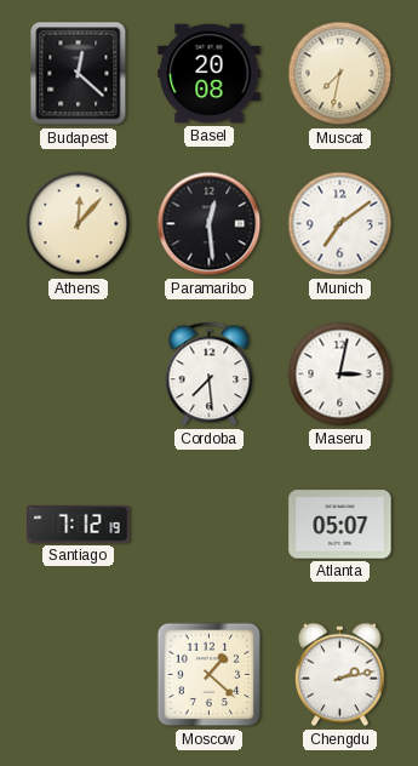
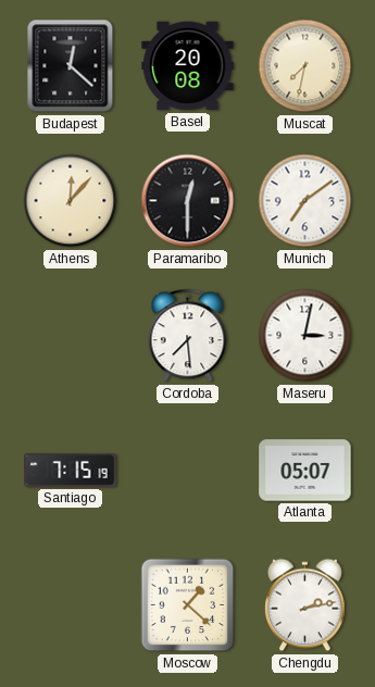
Paramaribo: 12:29 -> 12:30
Santiago: 7:12 -> 7:15
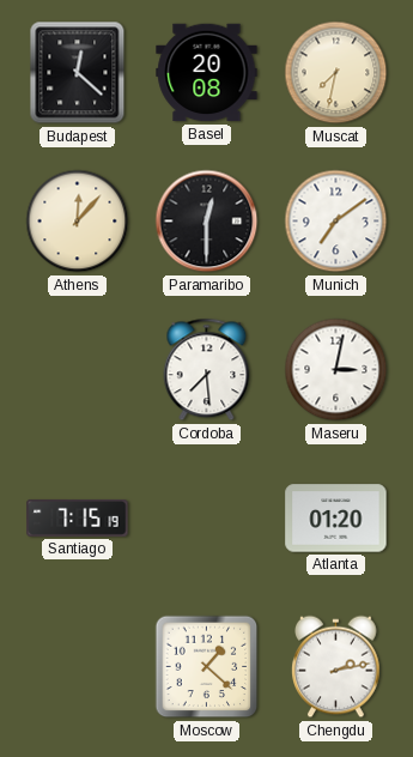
Atlanta: 05:07 -> 01:20
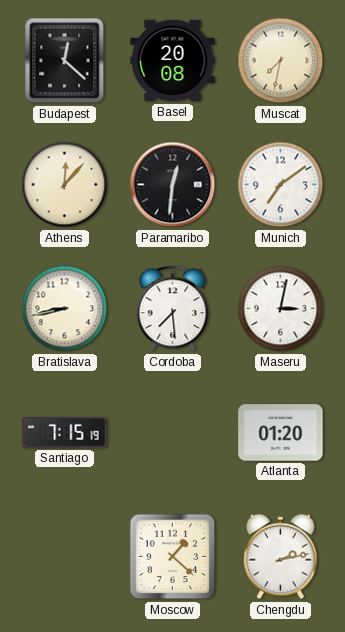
Paramaribo: 12:30 -> 12:31
Bratislava: none -> 8:43
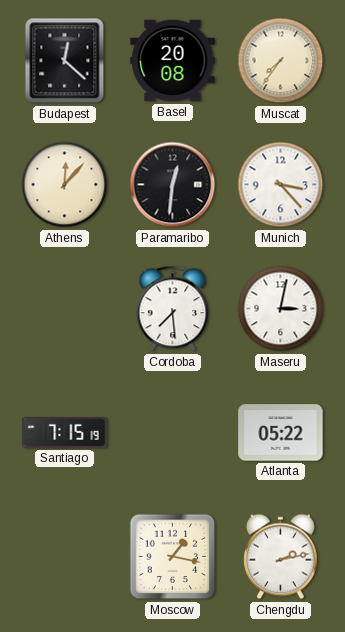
Muscat: 7:32 -> 7:36
Munich: 7:09 -> 3:23
Bratislava: 8:43 -> none
Atlanta: 01:20 -> 05:22
Moscow: 1:22 -> 1:17
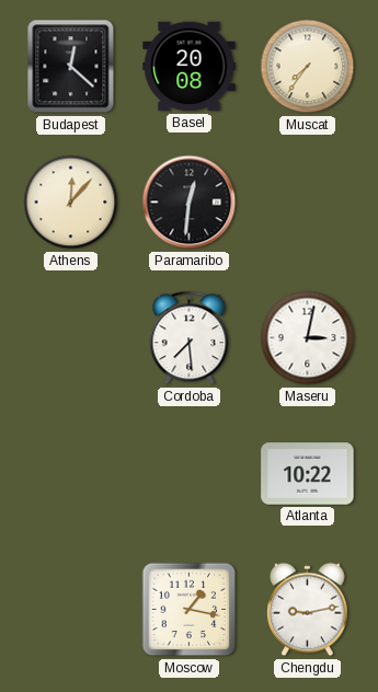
Munich: 3:23 -> none
Santiago: 7:15 -> none
Atlanta: 05:22 -> 10:22
Chengdu: 2:13 -> 9:13
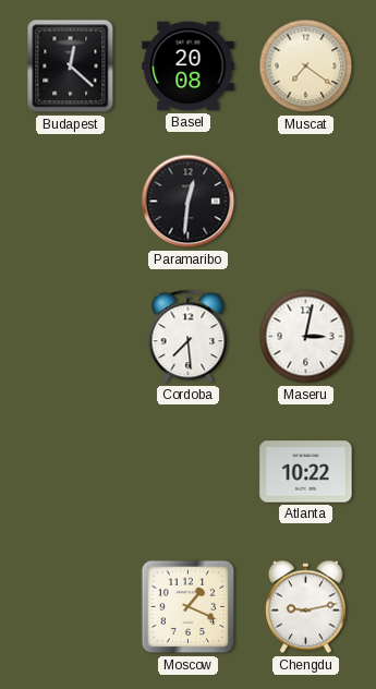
Muscat: 7:36 -> 7:21
Athens: 12:07 -> none
Moscow: 1:17 -> 1:19
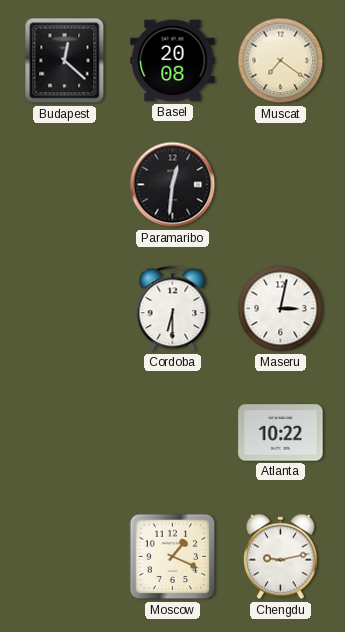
Cordoba: 7:29 -> 6:30
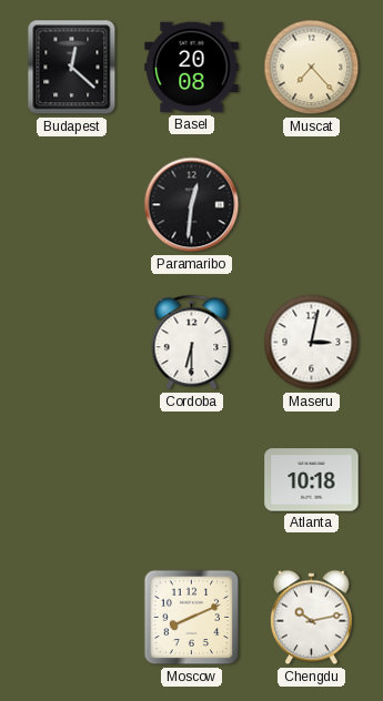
Muscat: 7:21 -> 7:23
Atlanta: 10:22 -> 10:18
Moscow: 1:19 -> 8:11
Chengdu: 9:13 -> 10:13
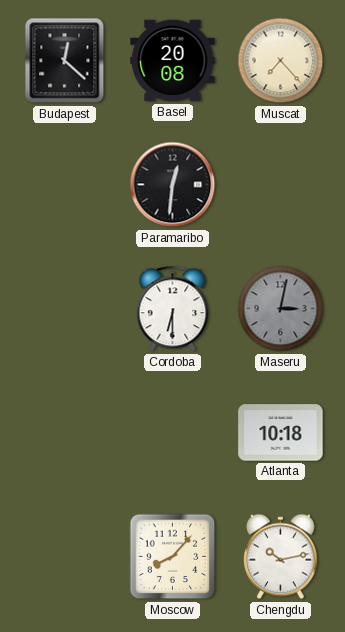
Maseru dial: white -> grey
Moscow: 8:11 -> 8:07
